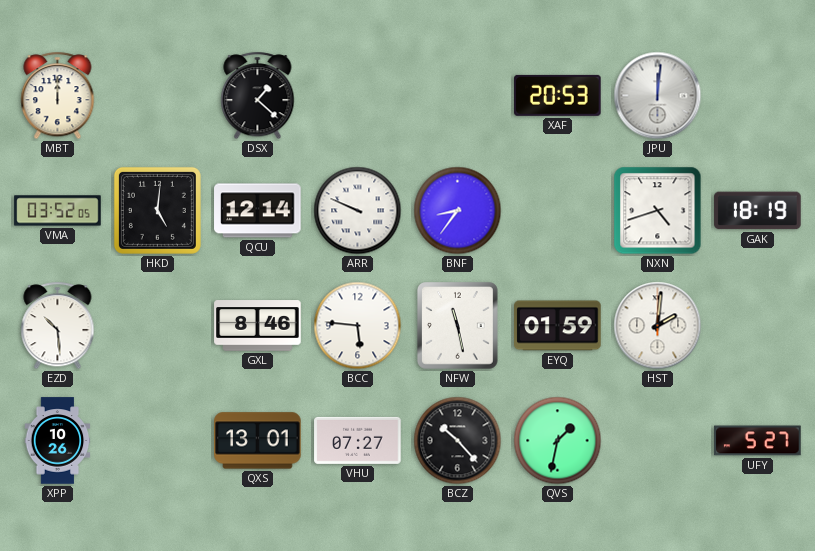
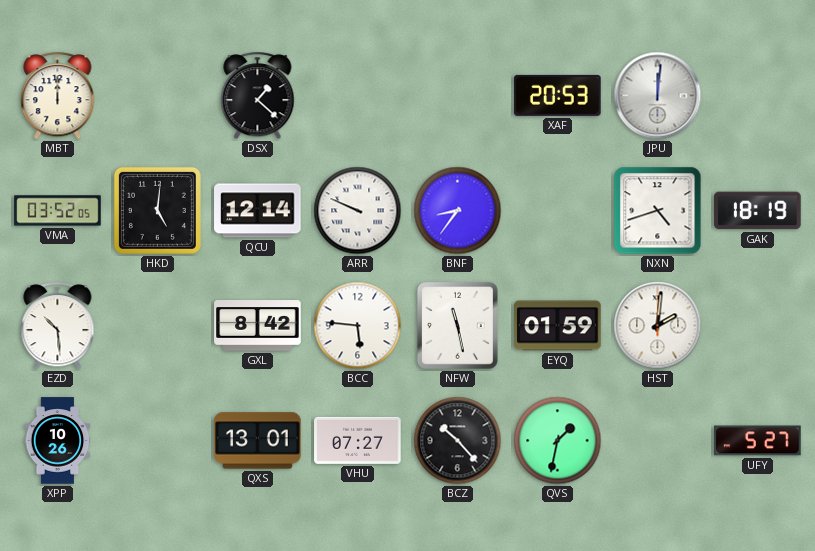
GXL: 8:46 -> 8:42
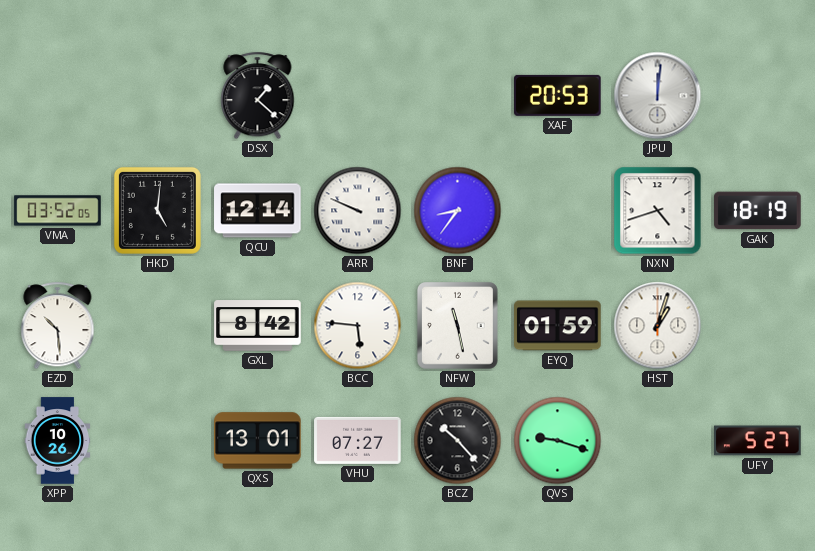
MBT: 12:00 -> none
HST: 2:01 -> 1:03
QVS: 1:32 -> 9:18
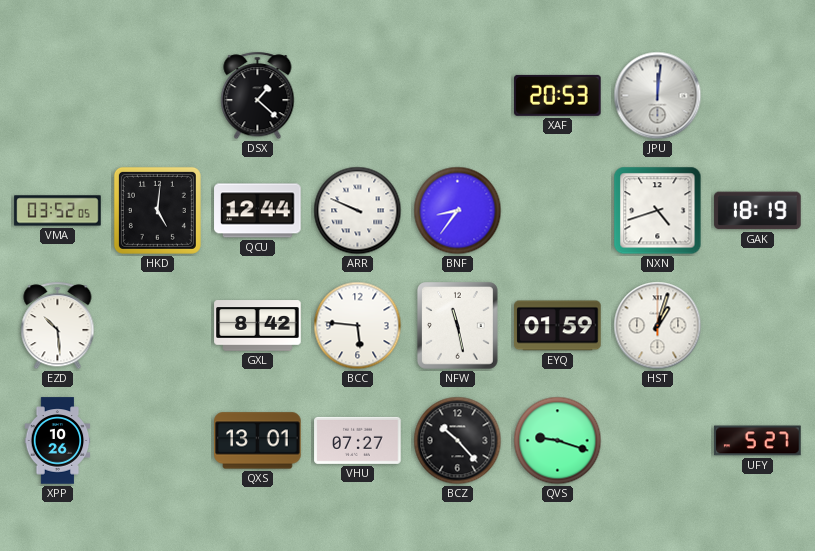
QCU: 12:14 -> 12:44
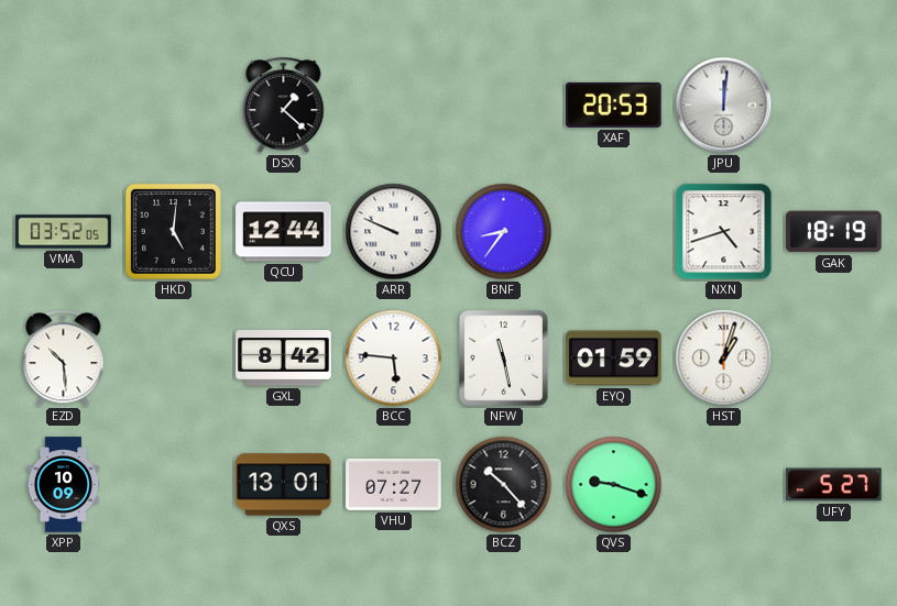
XPP: 10:26 -> 10:09
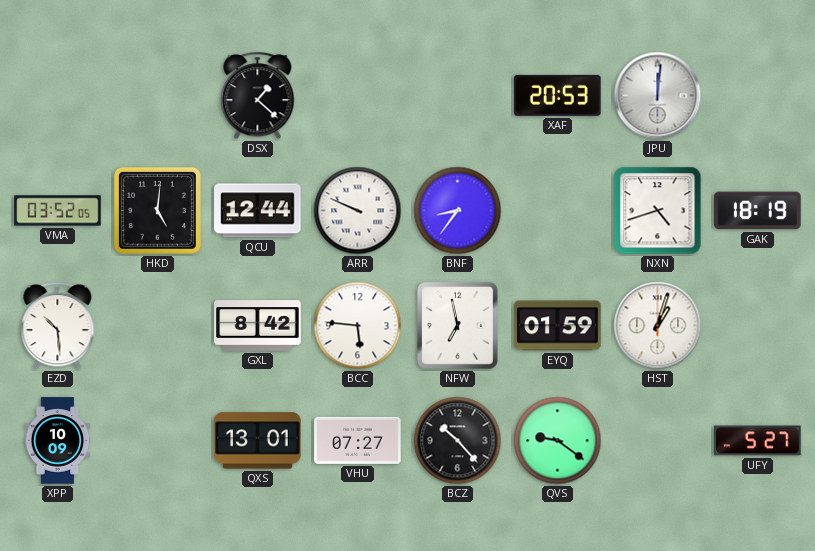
NFW: 11:28 -> 6:58
QVS: 9:18 -> 9:21
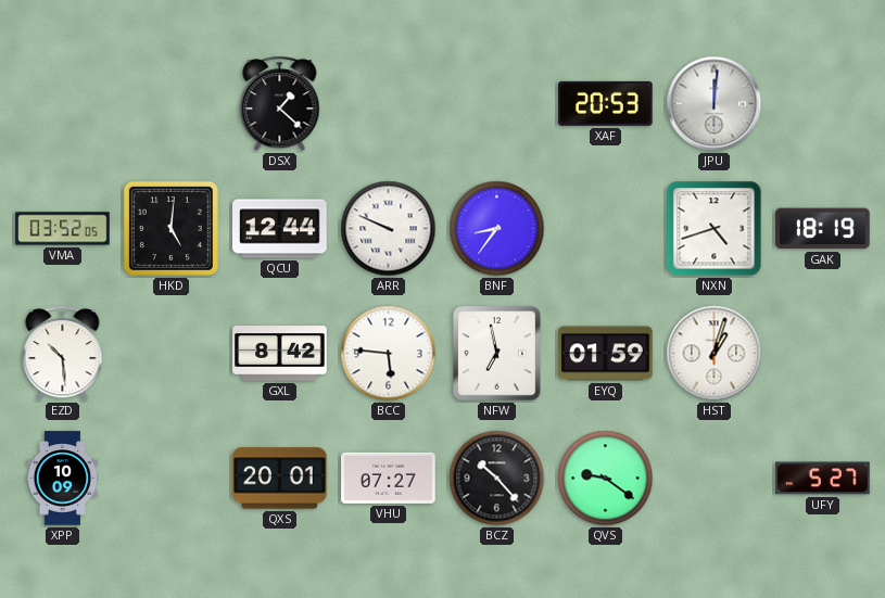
QXS: 13:01 -> 20:01
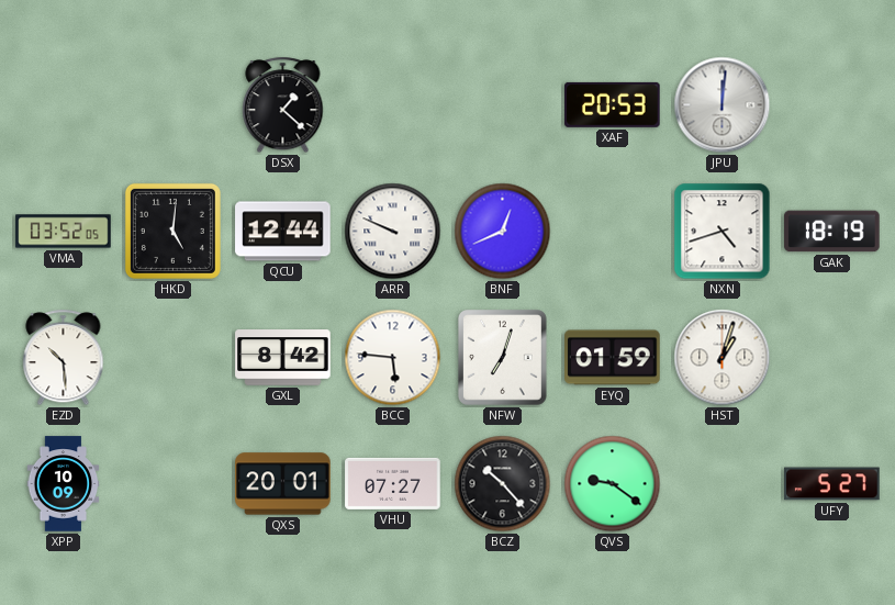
BNF: 8:36 -> 12:41
NFW: 6:58 -> 7:03
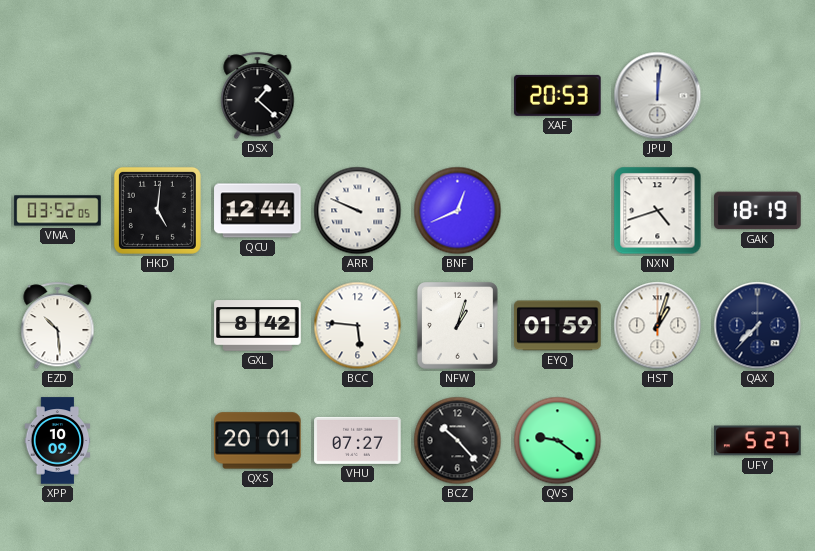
NFW: 7:03 -> 1:03
QAX: none -> 7:37
